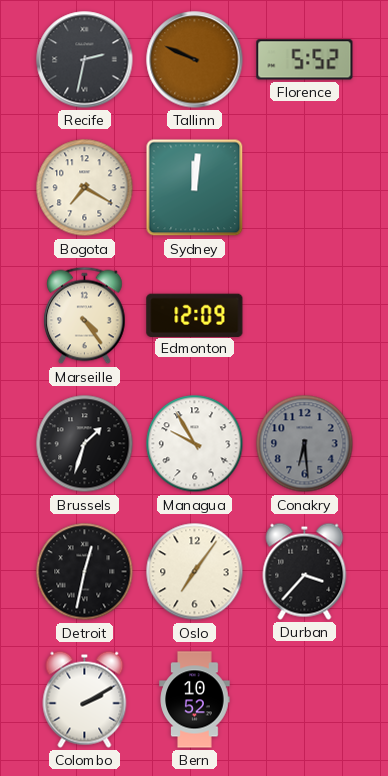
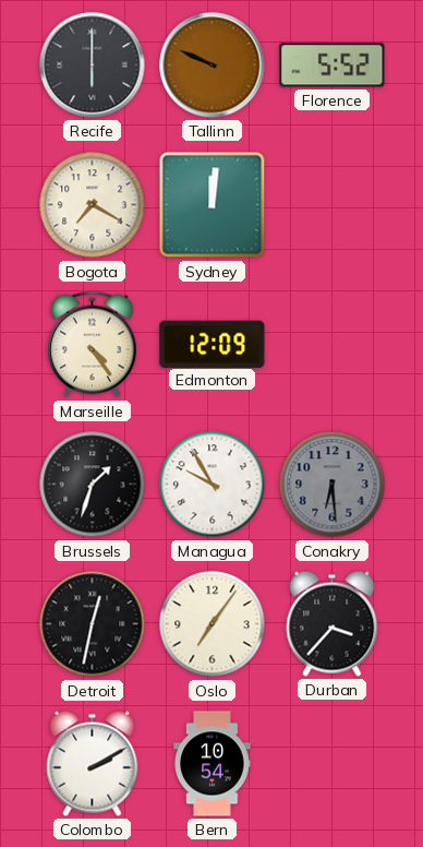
Recife: 2:32 -> 6:00
Bern: 10:52 -> 10:54
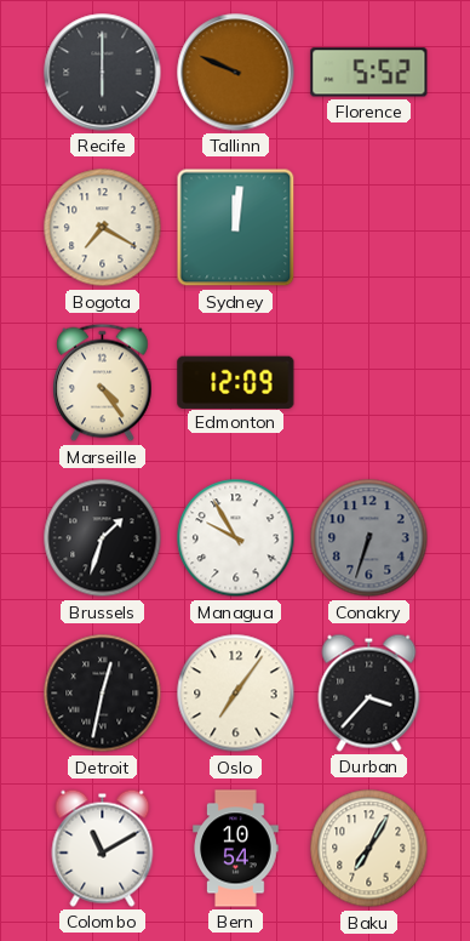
Conakry: 6:29 -> 6:33
Colombo: 2:10 -> 11:10
Baku: none -> 7:05
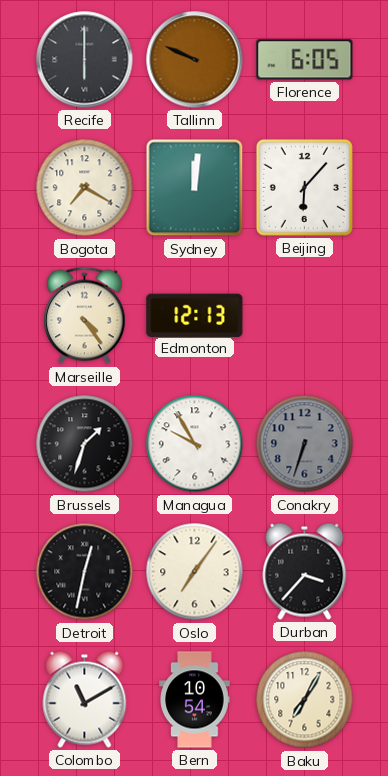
Florence: 5:52 -> 6:05
Beijing: none -> 6:07
Edmonton: 12:09 -> 12:13
